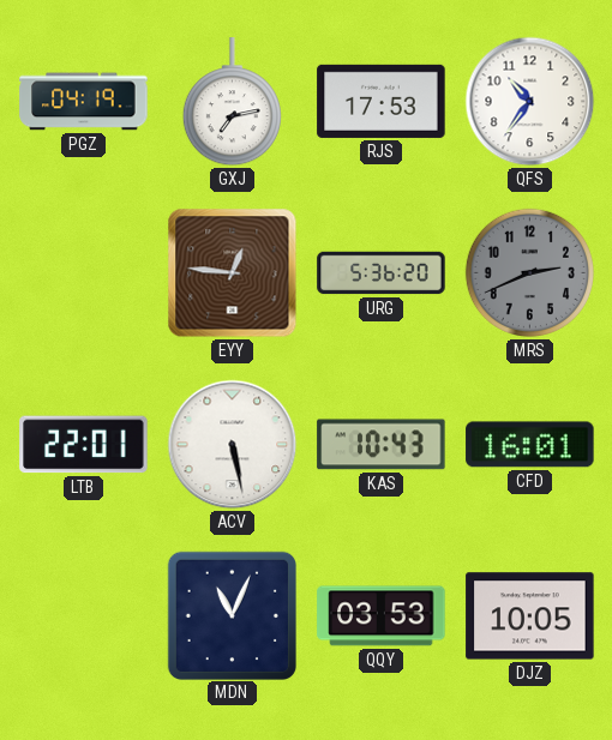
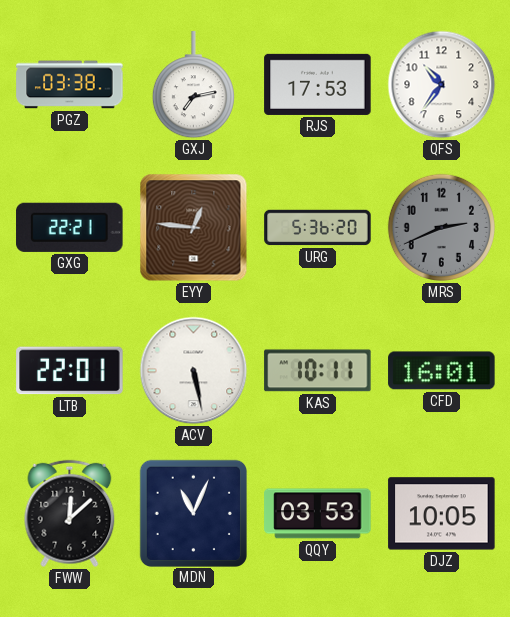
PGZ: 04:19 -> 03:38
GXG: none -> 22:21
KAS: 10:43 -> 10:11
FWW: none -> 12:08
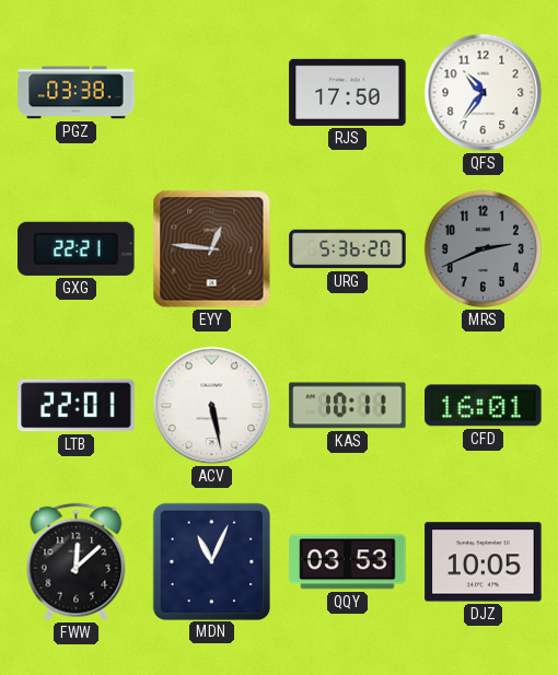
GXJ: 7:13 -> none
RJS: 17:53 -> 17:50
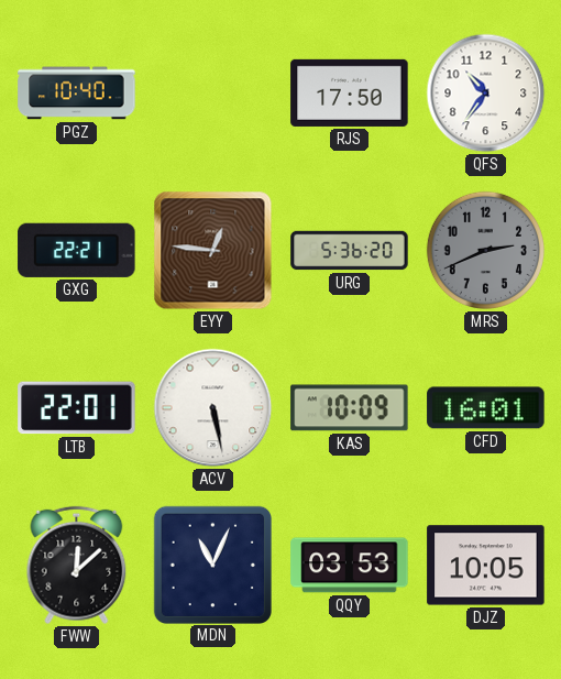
PGZ: 03:38 -> 10:40
KAS: 10:11 -> 10:09
